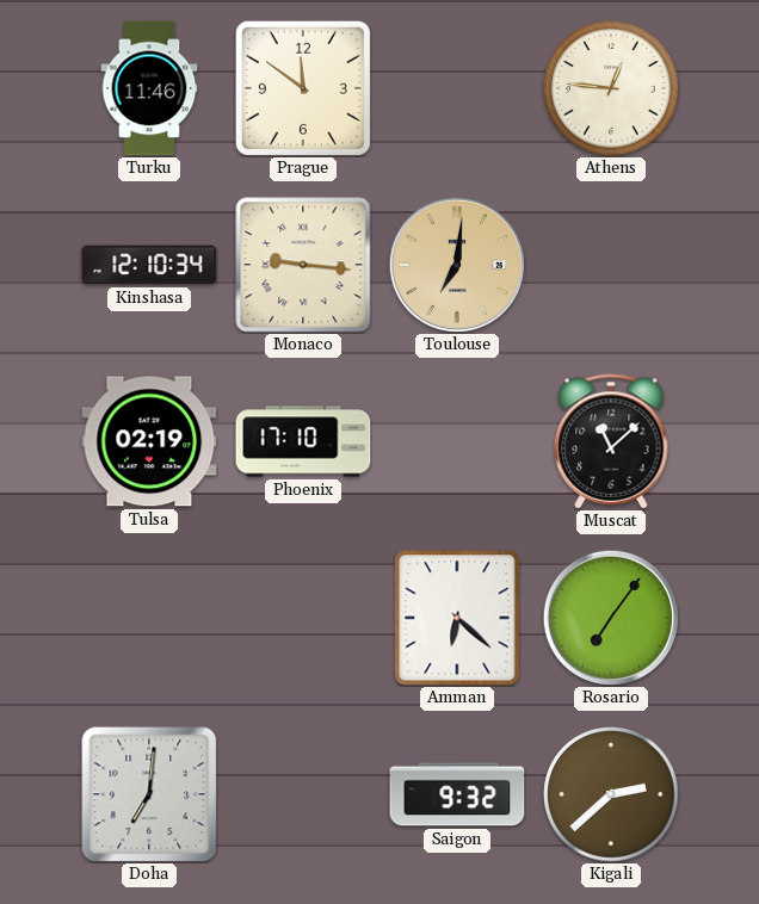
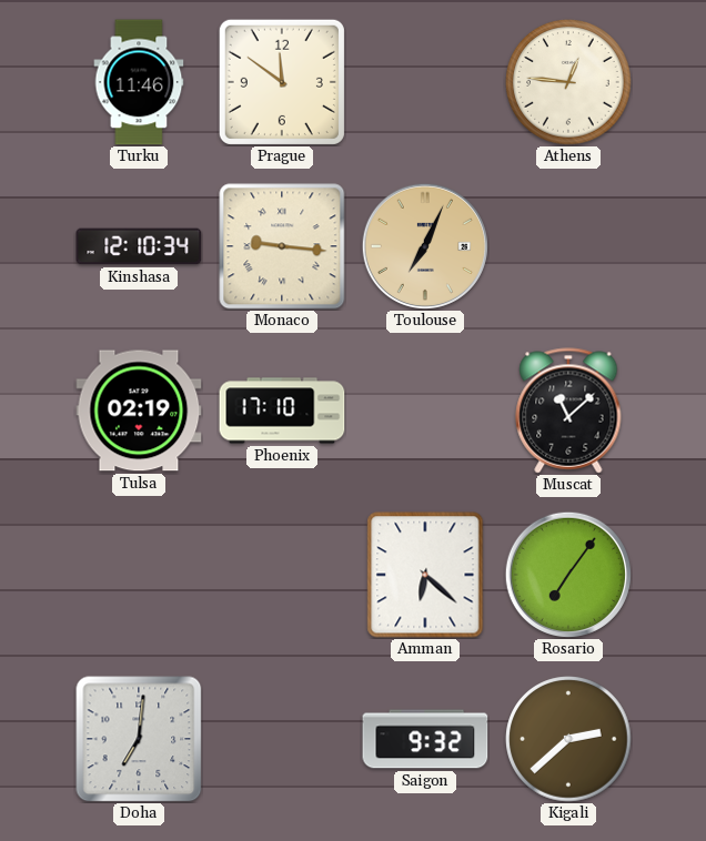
Toulouse: 7:01 -> 7:04
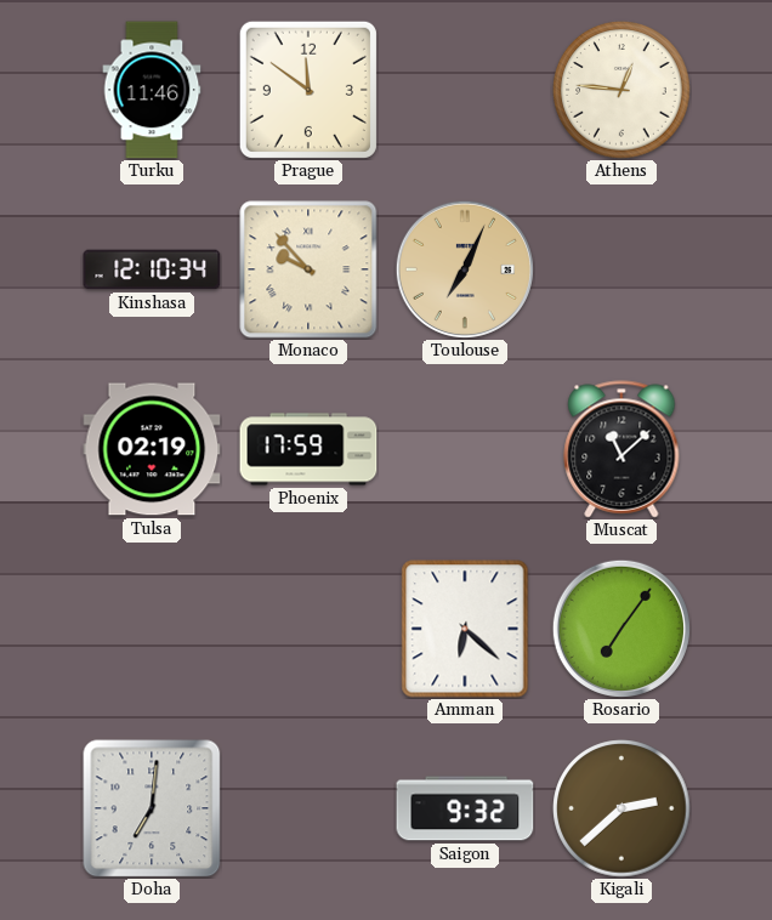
Monaco: 9:16 -> 9:53
Phoenix: 17:10 -> 17:59
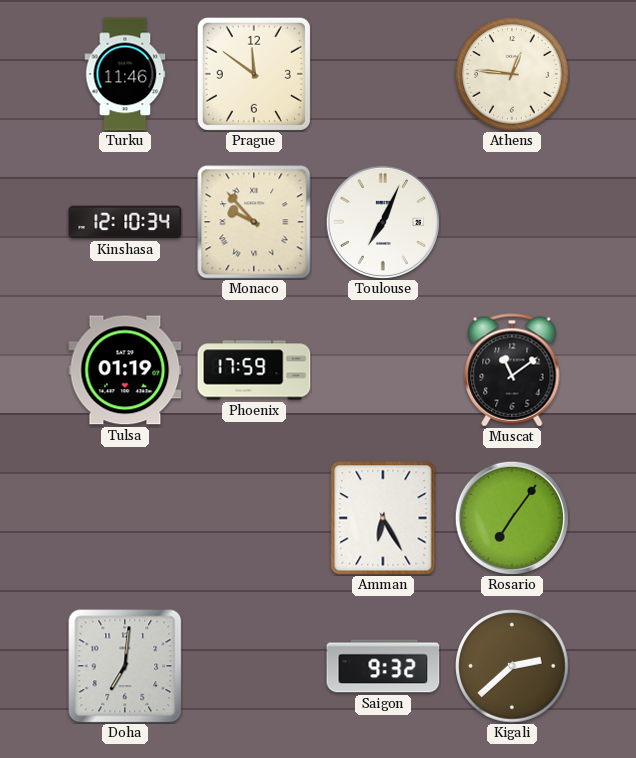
Toulouse dial: champagne -> white
Tulsa: 02:19 -> 01:19
Muscat: 11:08 -> 11:09
Amman: 6:22 -> 6:25
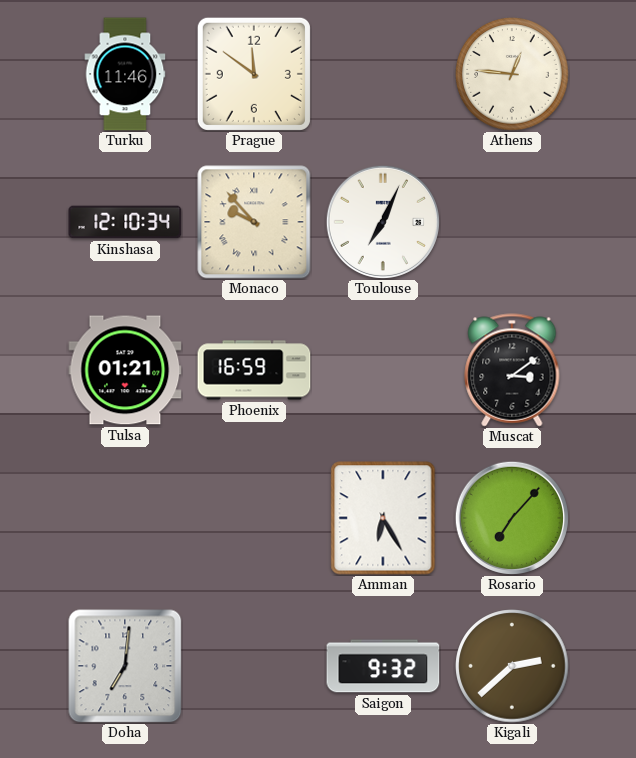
Tulsa: 01:19 -> 01:21
Phoenix: 17:59 -> 16:59
Muscat: 11:09 -> 3:09
Rosario: 7:06 -> 7:07
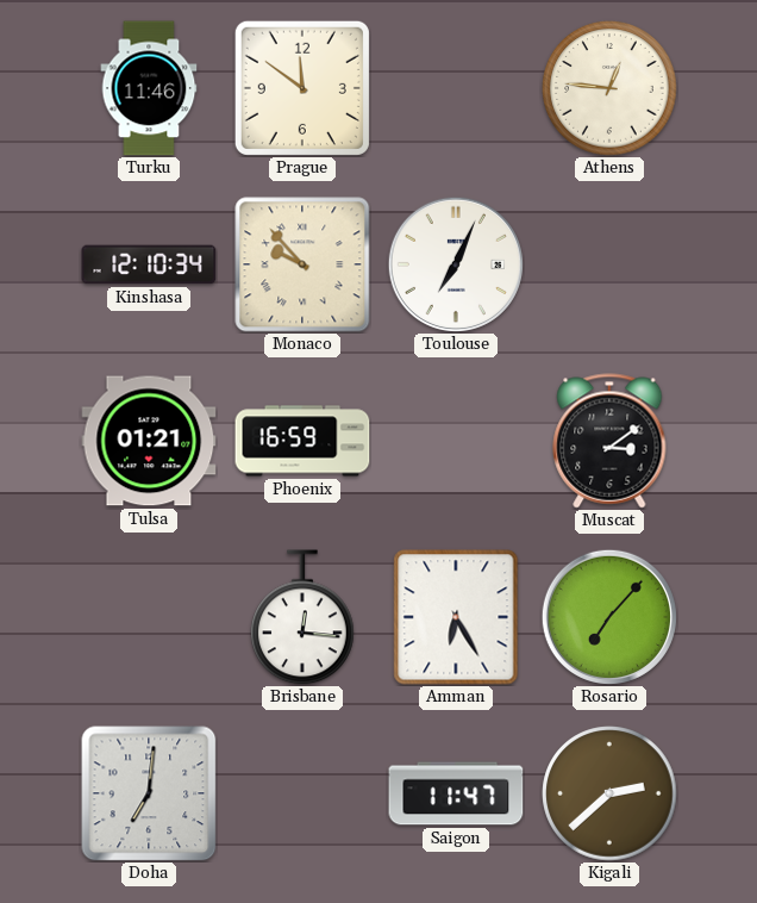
Brisbane: none -> 12:16
Saigon: 9:32 -> 11:47
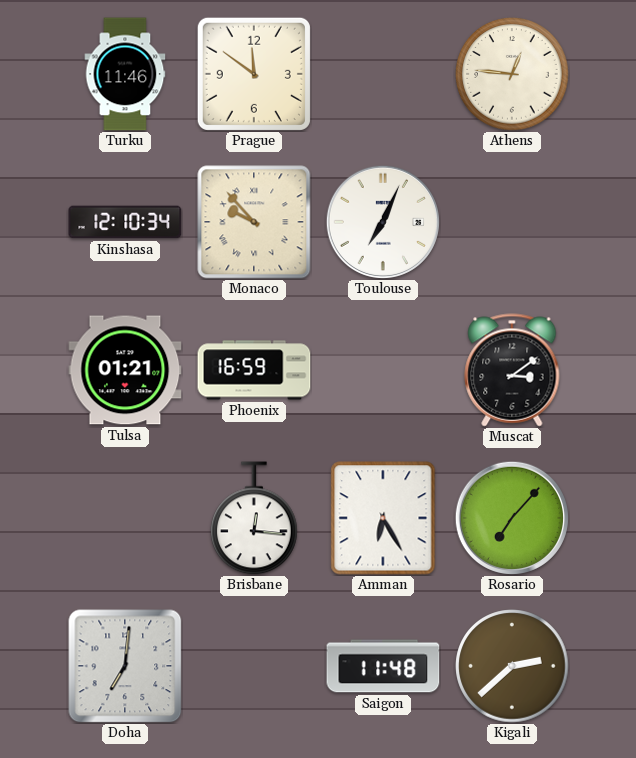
Saigon: 11:47 -> 11:48
